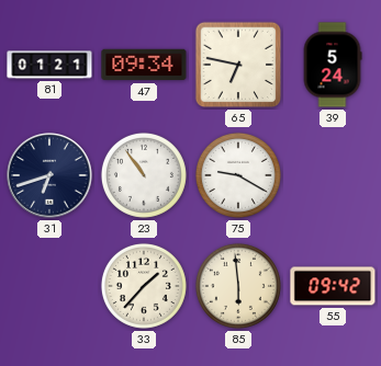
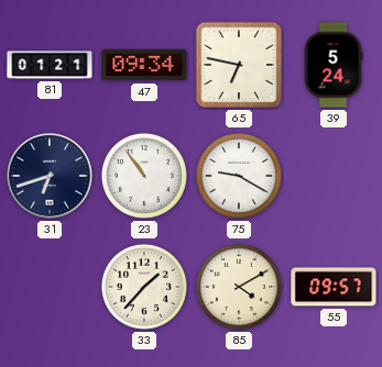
85: 5:59 -> 4:10
55: 09:42 -> 09:57
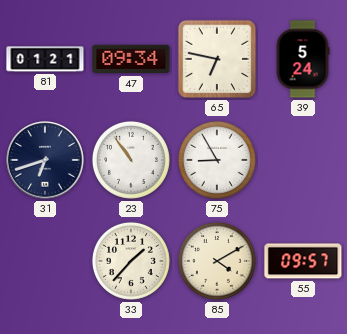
75: 9:20 -> 8:55
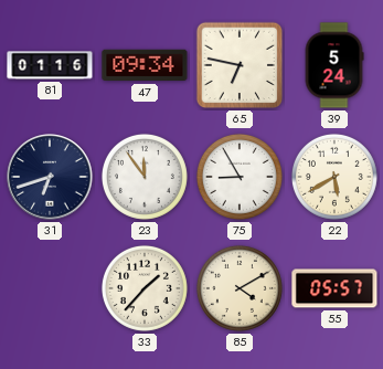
81: 01:21 -> 01:16
23: 10:54 -> 11:54
22: none -> 5:40
55: 09:57 -> 05:57
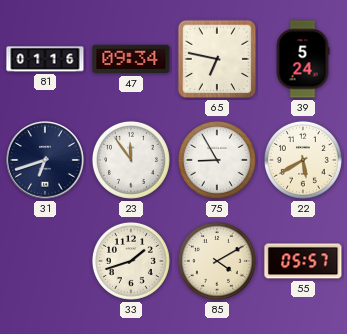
33: 1:37 -> 1:42
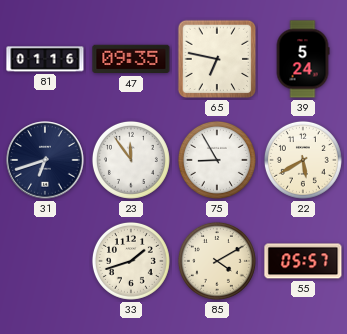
47: 09:34 -> 09:35
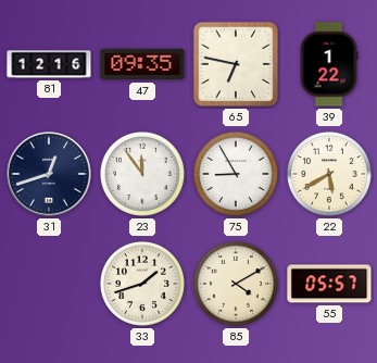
81: 01:16 -> 12:16
39: 5:24 -> 1:22
31: 6:42 -> 12:42
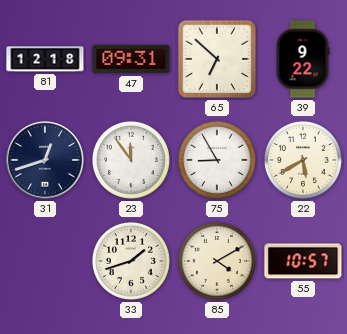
81: 12:16 -> 12:18
47: 09:35 -> 09:31
65: 6:47 -> 6:52
39: 1:22 -> 9:22
55: 05:57 -> 10:57
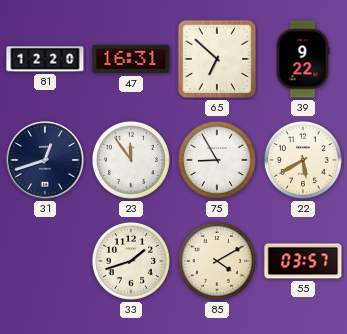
81: 12:18 -> 12:20
47: 09:31 -> 16:31
55: 10:57 -> 03:57
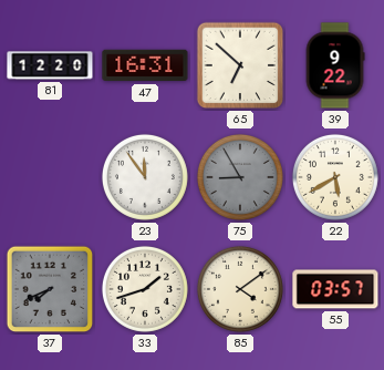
31: 12:42 -> none
75 dial: white -> grey
37: none -> 7:41
85: 4:10 -> 4:09
